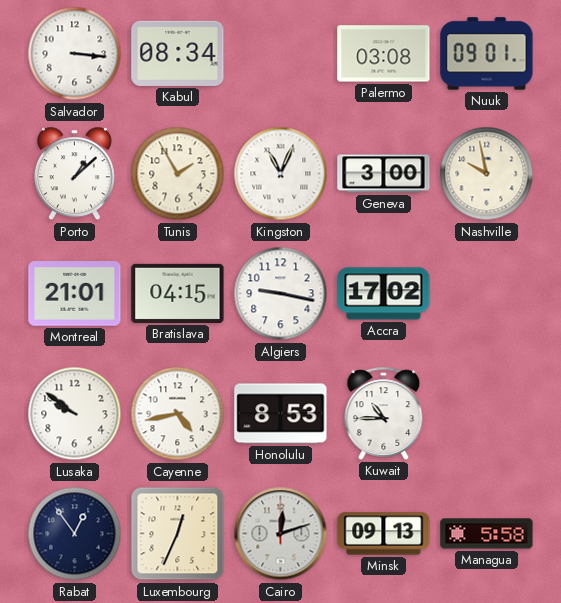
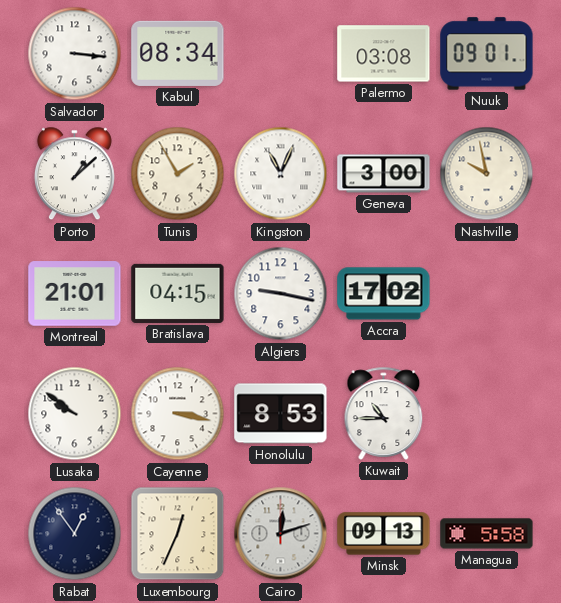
Cayenne: 4:43 -> 3:17
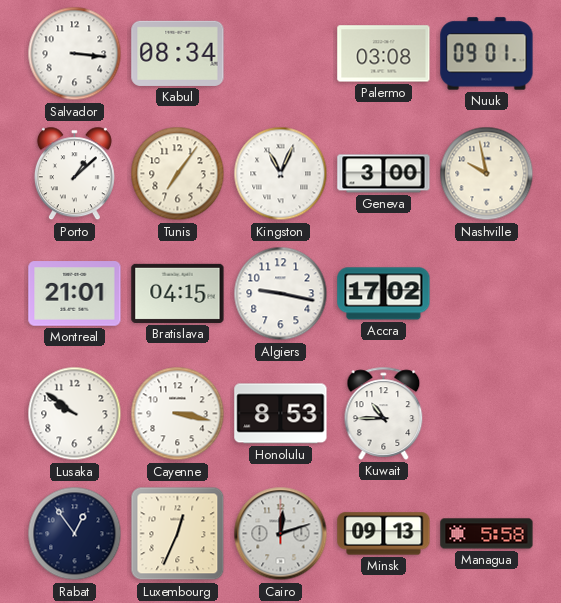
Tunis: 1:55 -> 7:06
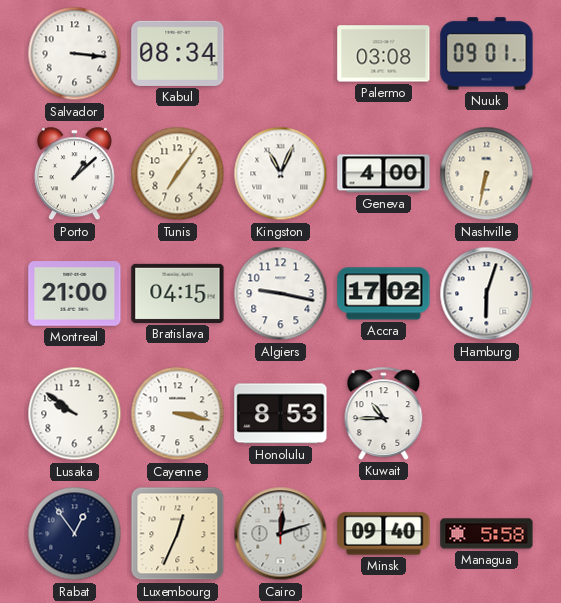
Geneva: 3:00 -> 4:00
Nashville: 9:58 -> 6:32
Montreal: 21:01 -> 21:00
Hamburg: none -> 6:03
Minsk: 09:13 -> 09:40
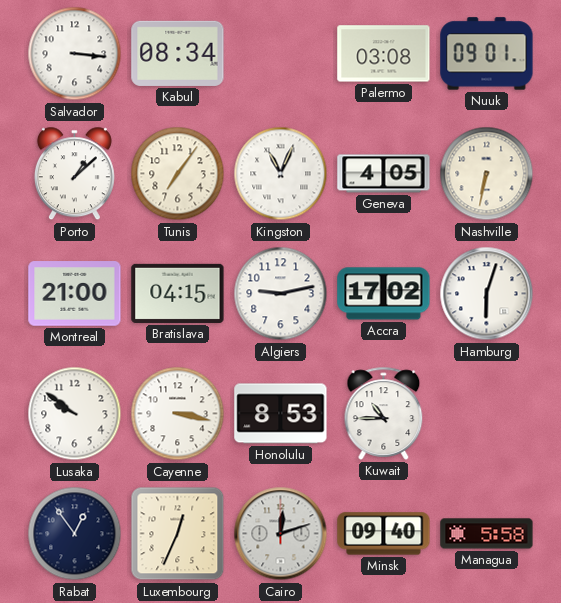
Geneva: 4:00 -> 4:05
Algiers: 9:17 -> 9:13
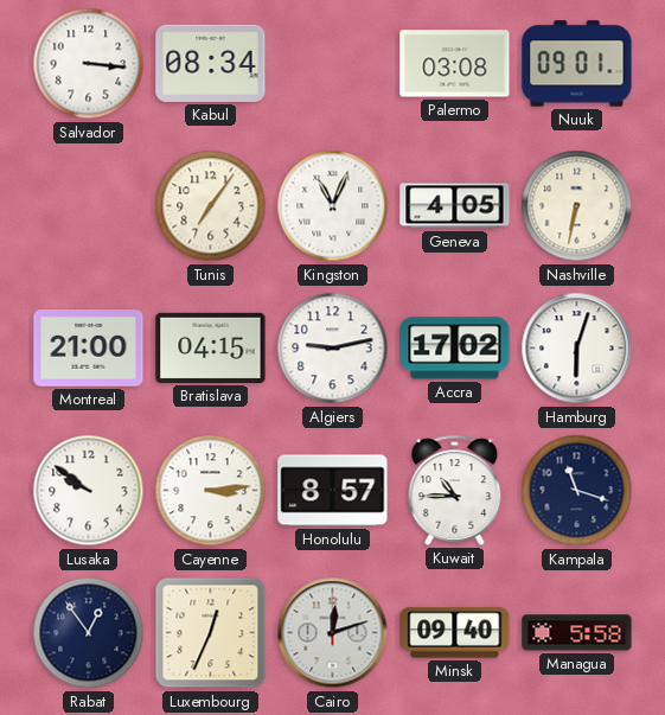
Porto: 1:08 -> none
Cayenne: 3:17 -> 3:14
Honolulu: 8:53 -> 8:57
Kampala: none -> 11:18
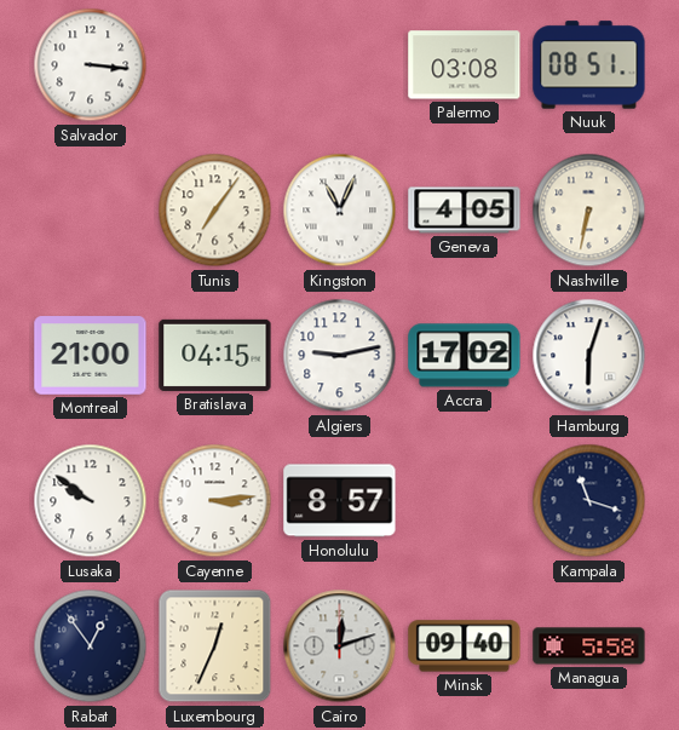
Kabul: 08:34 -> none
Nuuk: 09:01 -> 08:51
Kuwait: 10:45 -> none
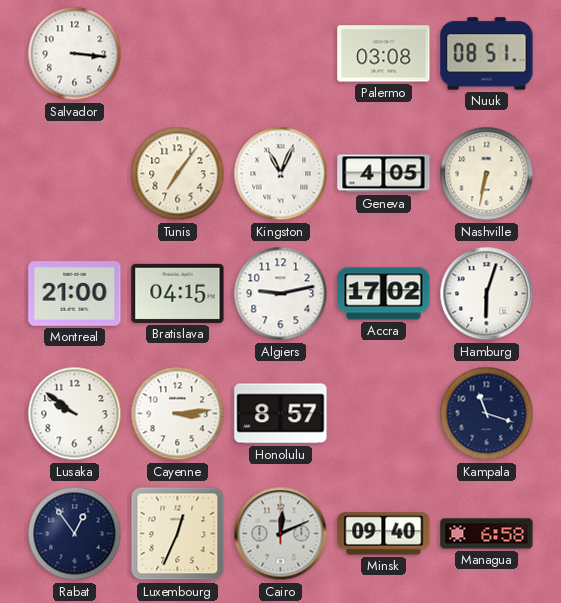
Cairo: 12:12 -> 12:11
Managua: 5:58 -> 6:58
